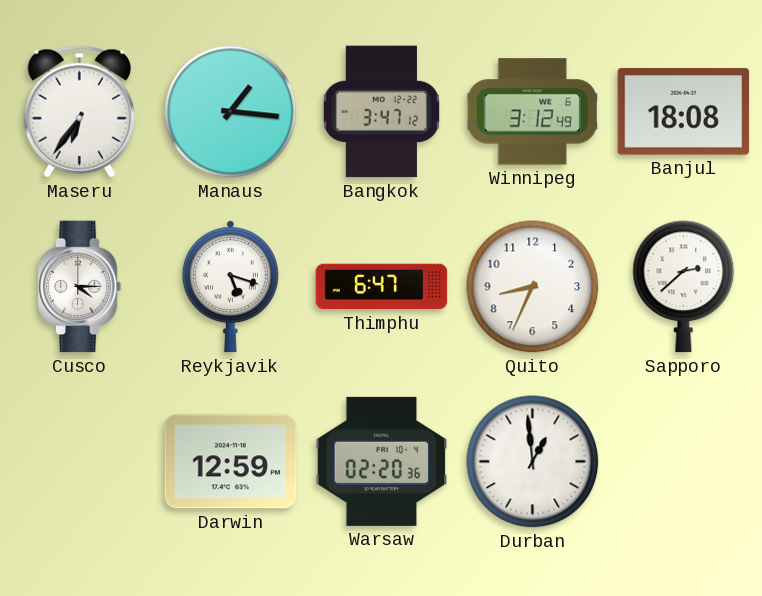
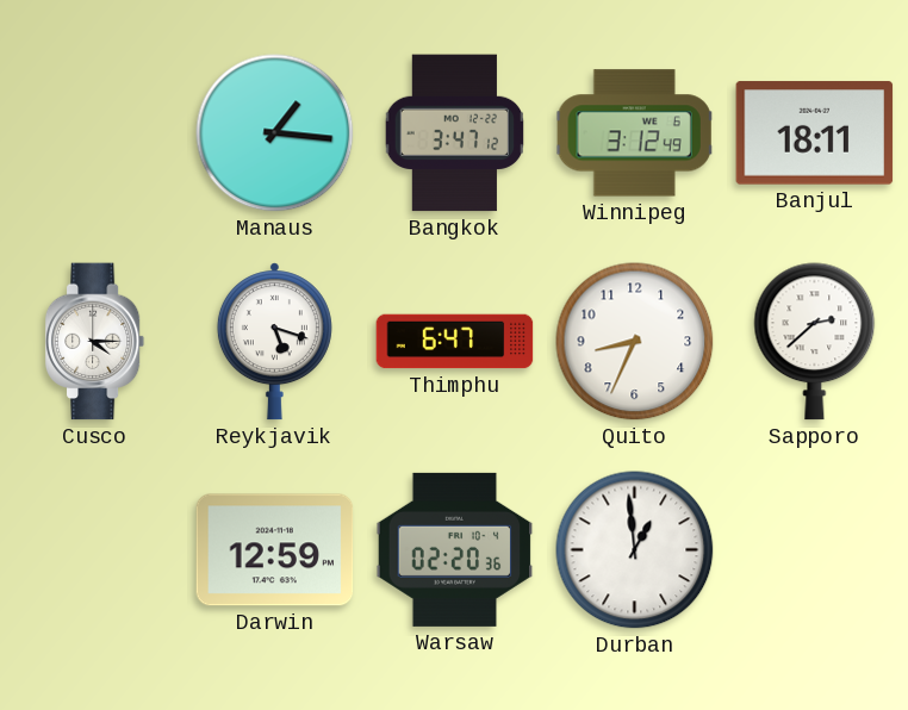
Maseru: 6:36 -> none
Banjul: 18:08 -> 18:11
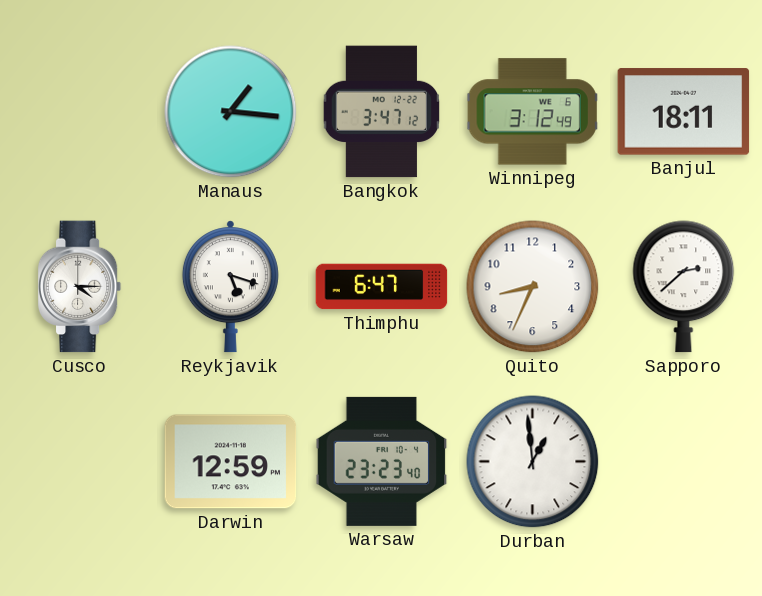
Warsaw: 02:20 -> 23:23
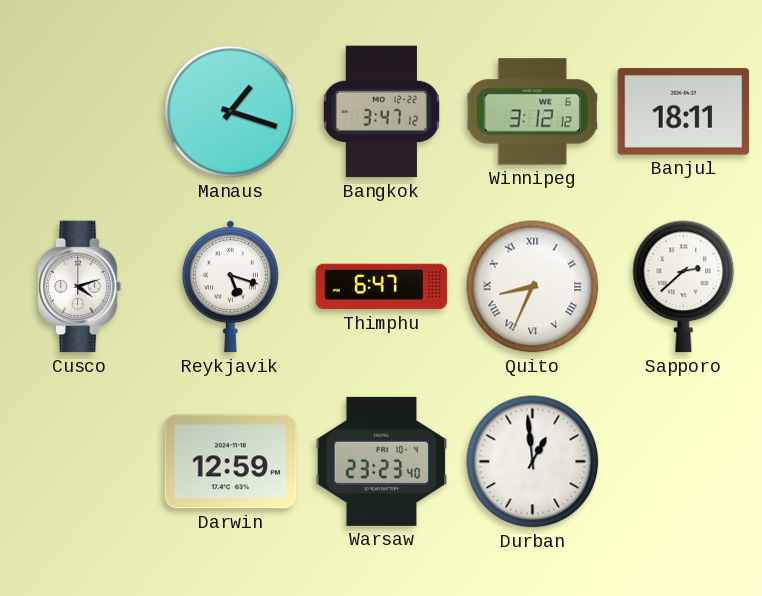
Manaus: 1:16 -> 1:18
Winnipeg: 3:12:49 -> 3:12:12
Cusco: 4:15 -> 4:12
Quito numerals: Arabic -> Roman
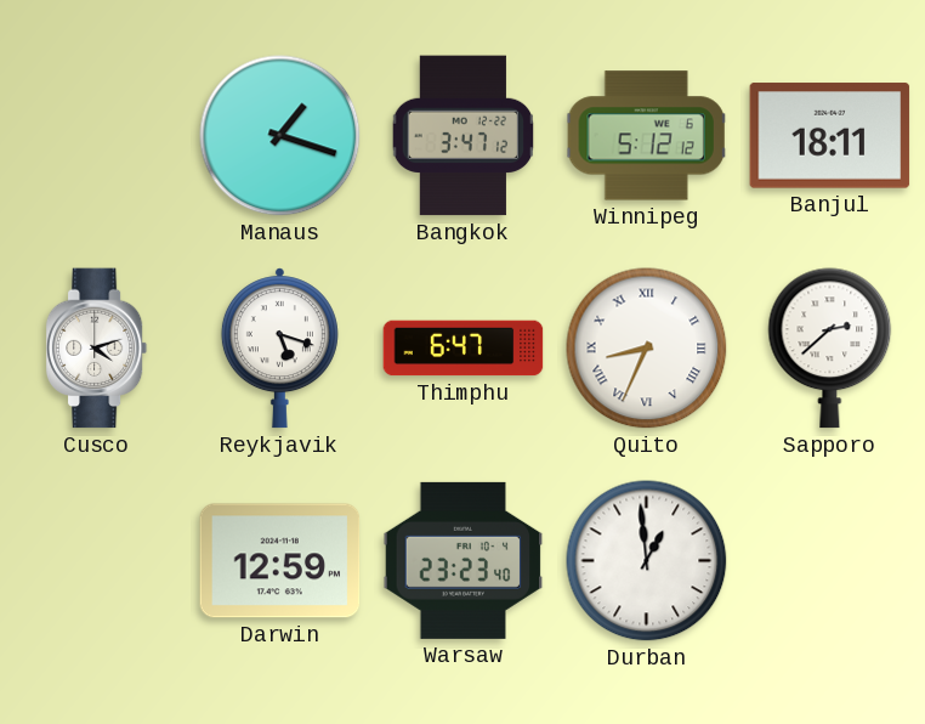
Winnipeg: 3:12 -> 5:12
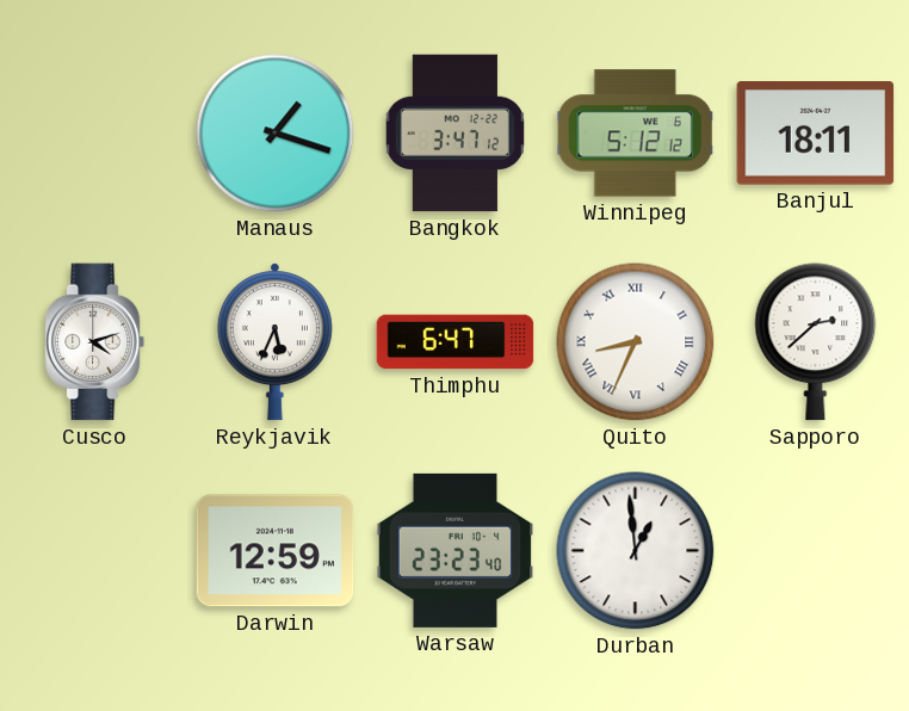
Reykjavik: 5:18 -> 5:34
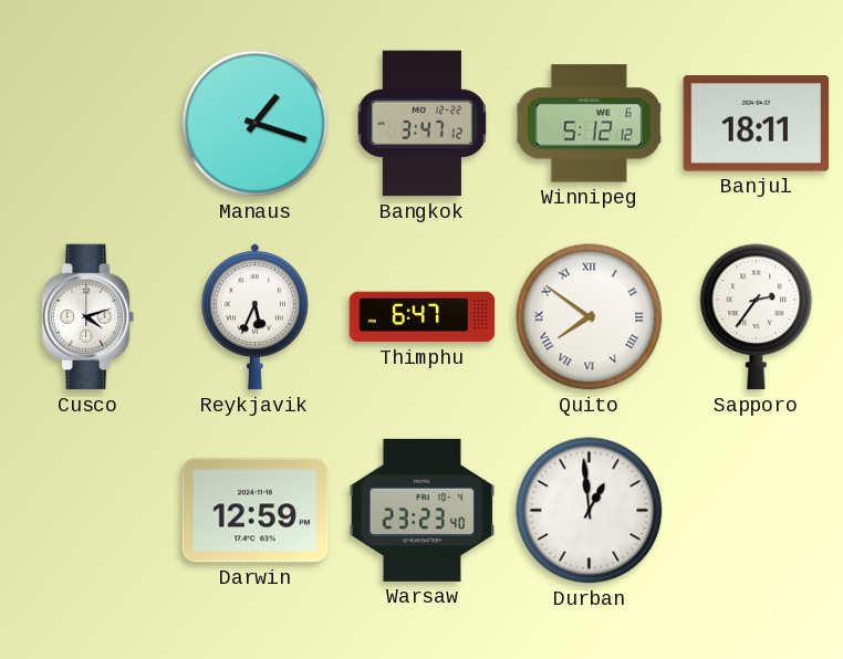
Quito: 8:34 -> 7:51
Sapporo: 2:38 -> 2:36
